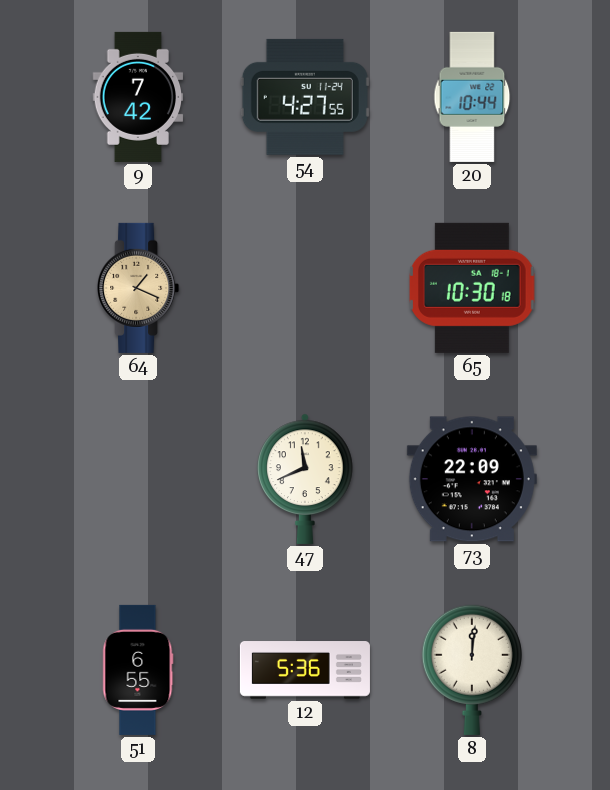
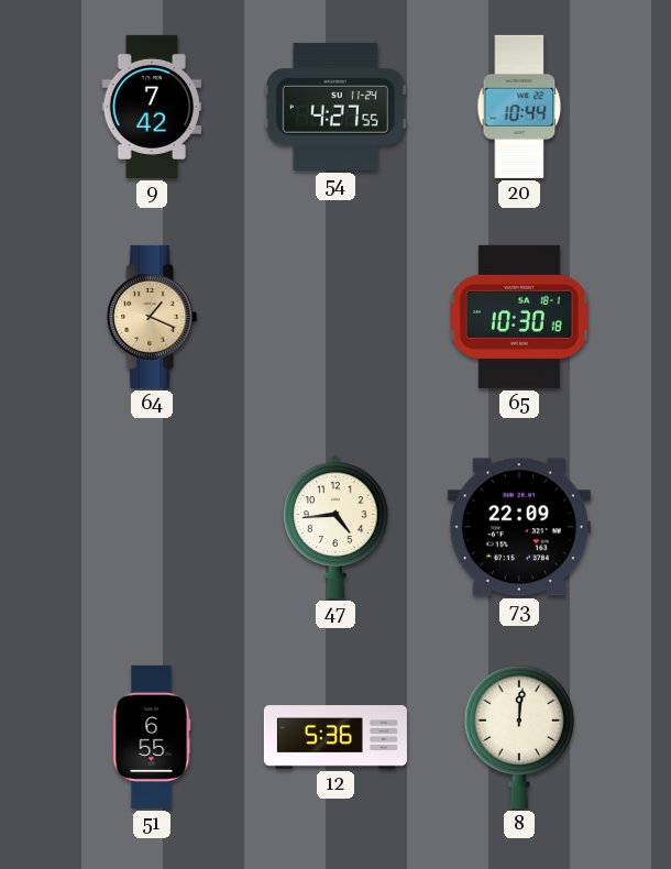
47: 11:41 -> 4:44
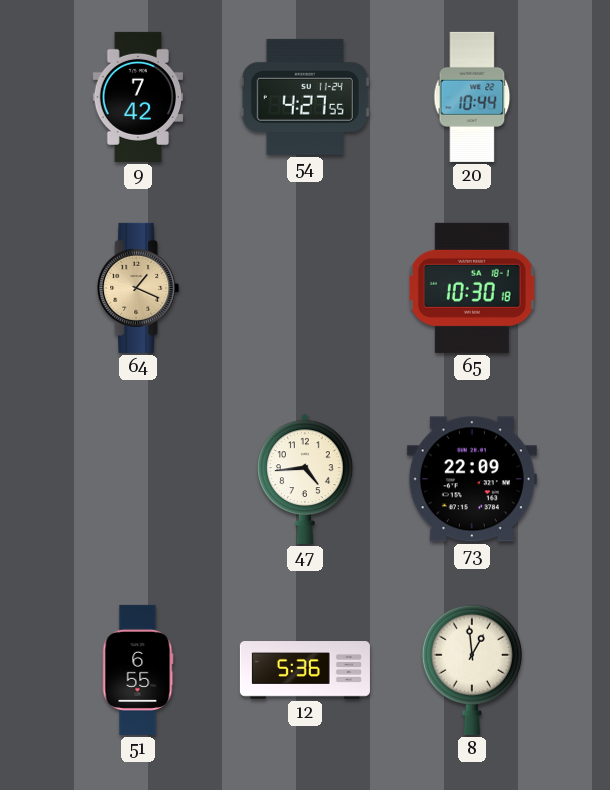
8: 12:01 -> 12:59
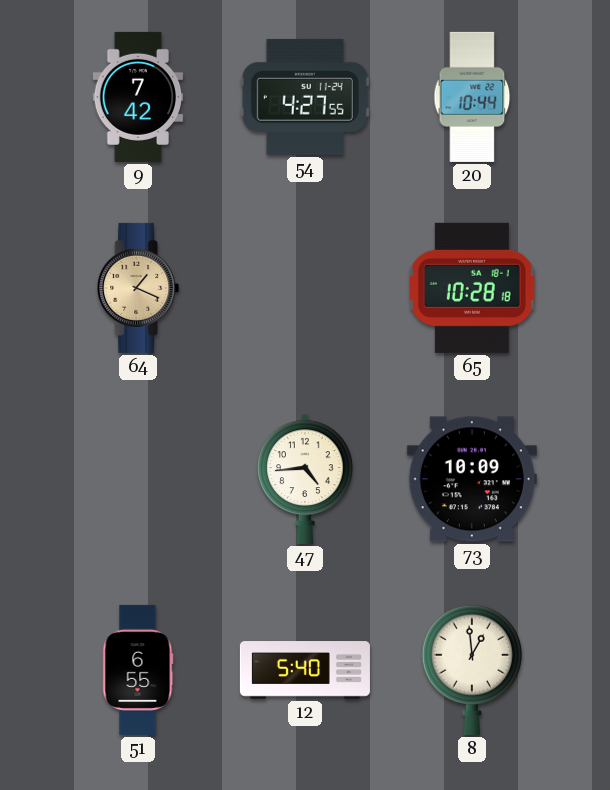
65: 10:30 -> 10:28
73: 22:09 -> 10:09
12: 5:36 -> 5:40
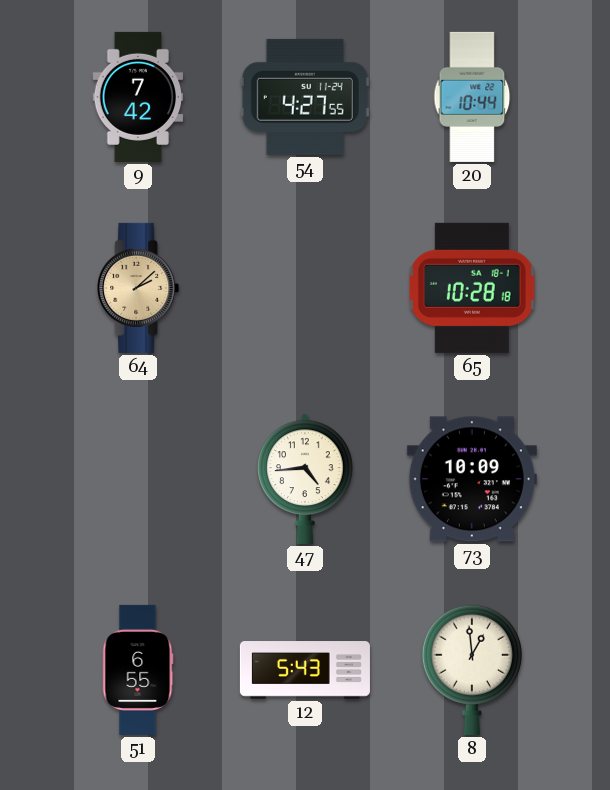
64: 1:19 -> 2:08
12: 5:40 -> 5:43
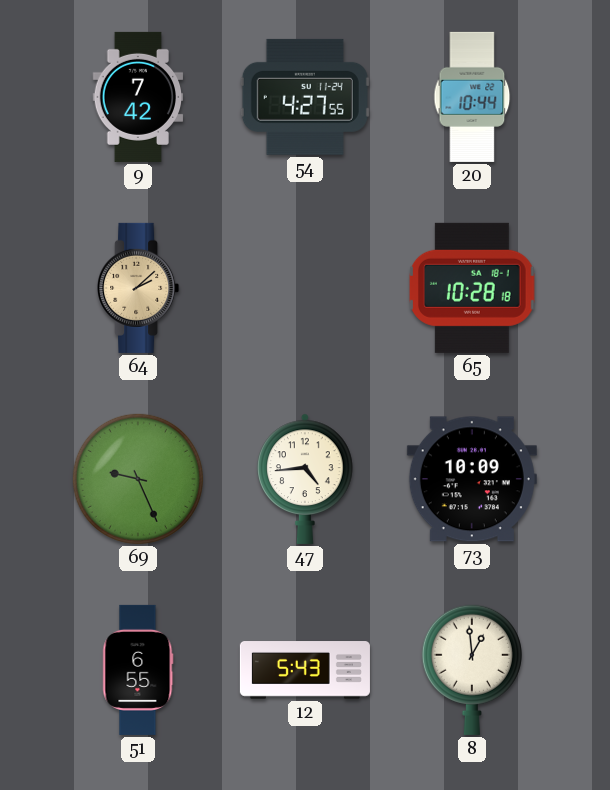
69: none -> 9:26
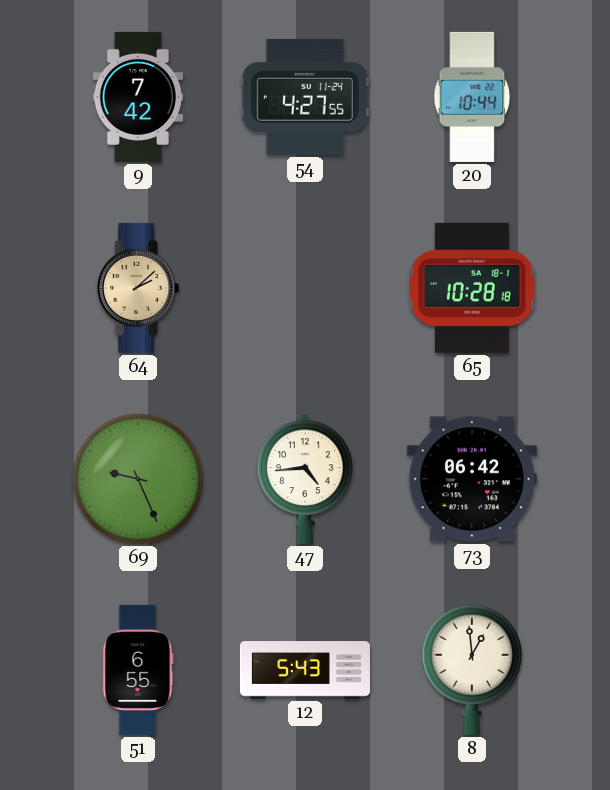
73: 10:09 -> 06:42
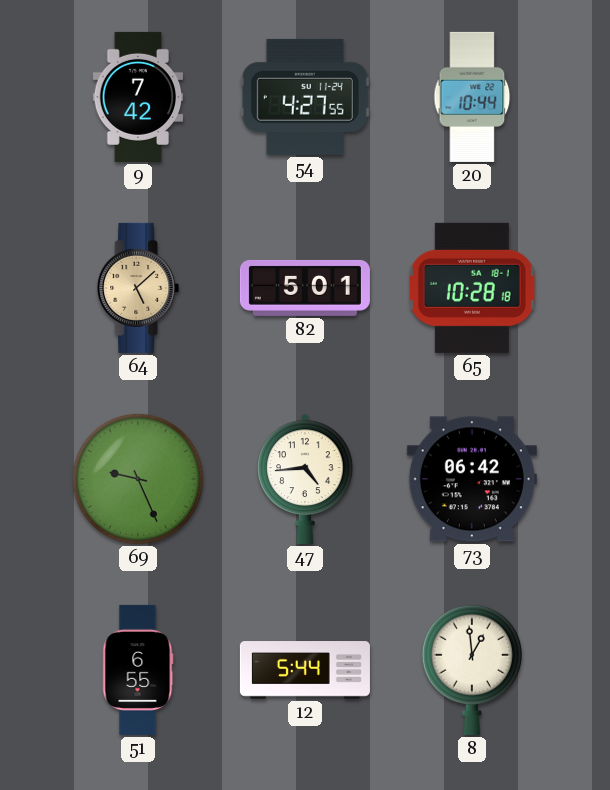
64: 2:08 -> 5:08
82: none -> 5:01
12: 5:43 -> 5:44
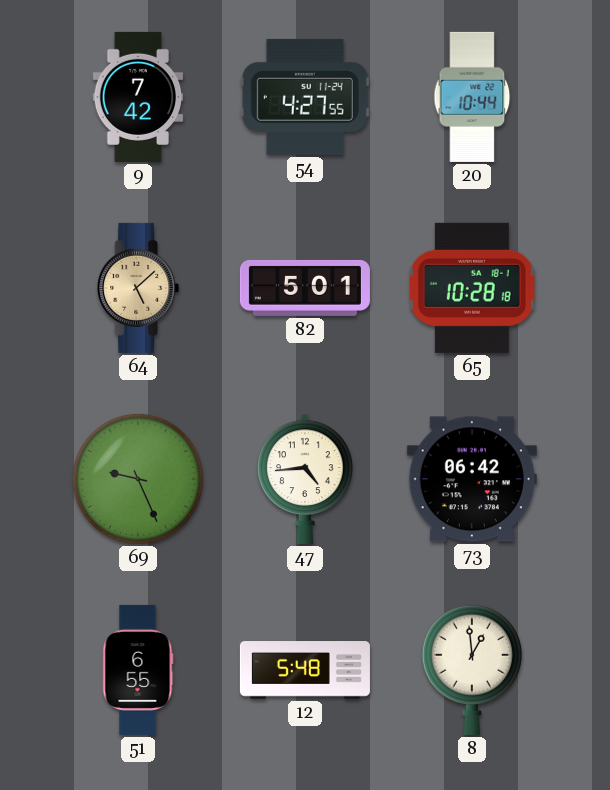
12: 5:44 -> 5:48
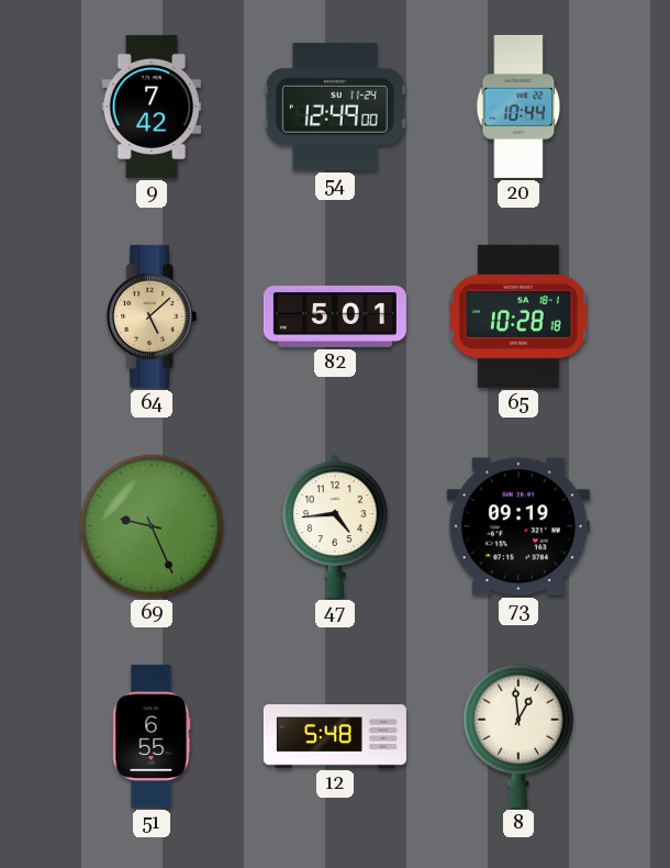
54: 4:27 -> 12:49
73: 06:42 -> 09:19
